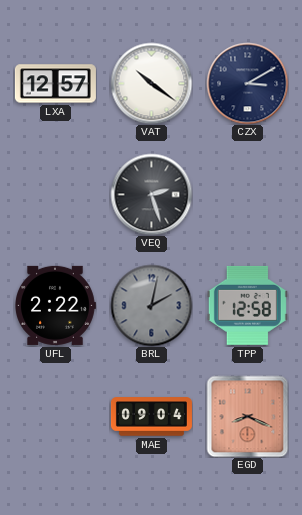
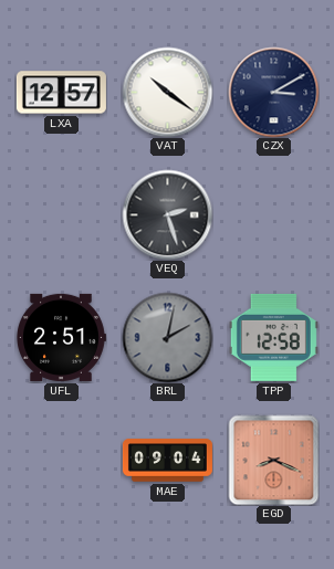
UFL: 2:22 -> 2:51
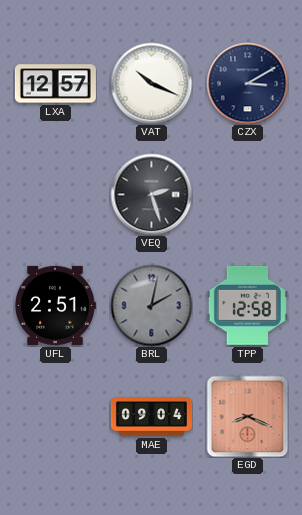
VAT: 10:21 -> 10:19
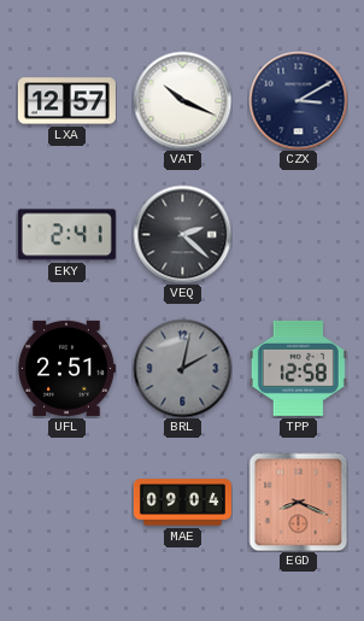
EKY: none -> 2:41
VEQ: 2:27 -> 2:22
